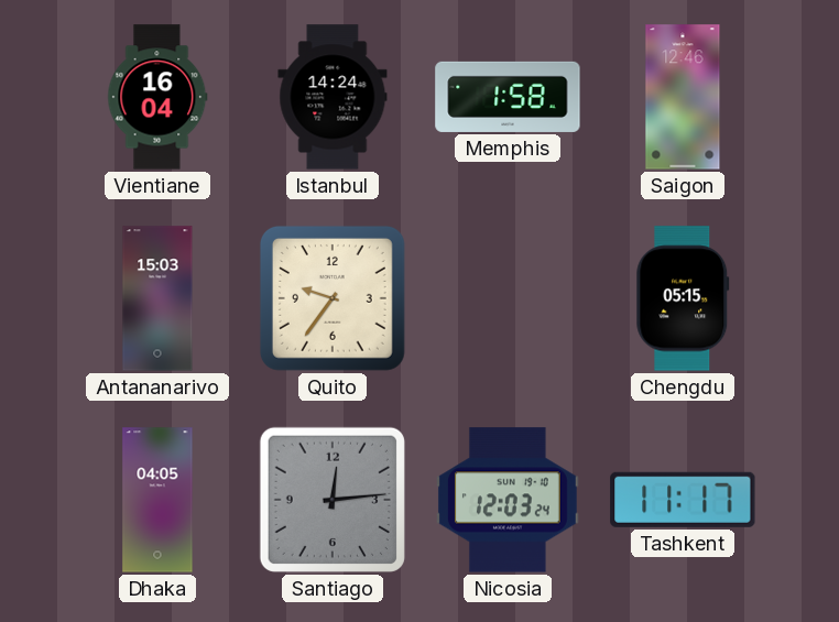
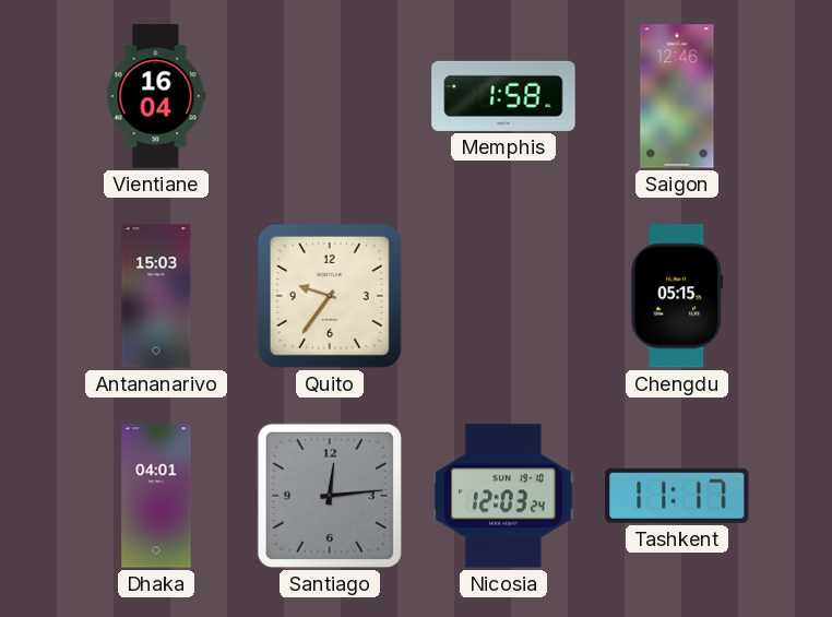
Istanbul: 14:24 -> none
Dhaka: 04:05 -> 04:01
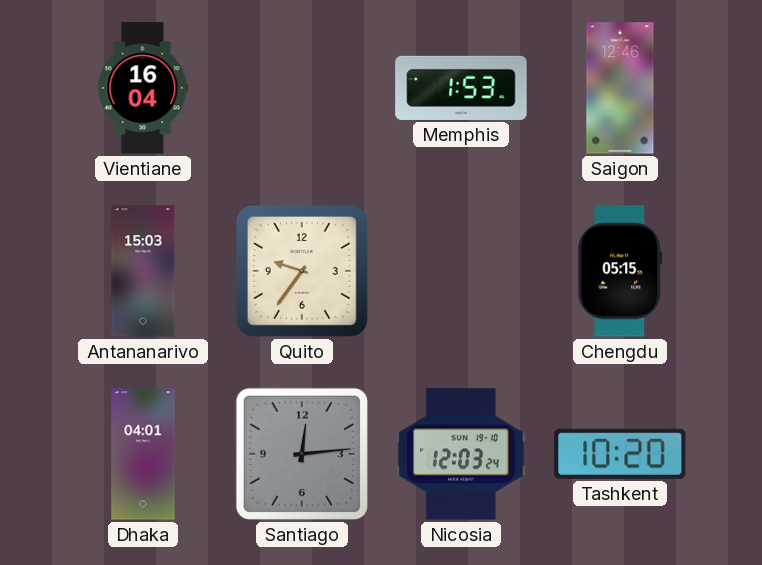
Memphis: 1:58 -> 1:53
Tashkent: 11:17 -> 10:20
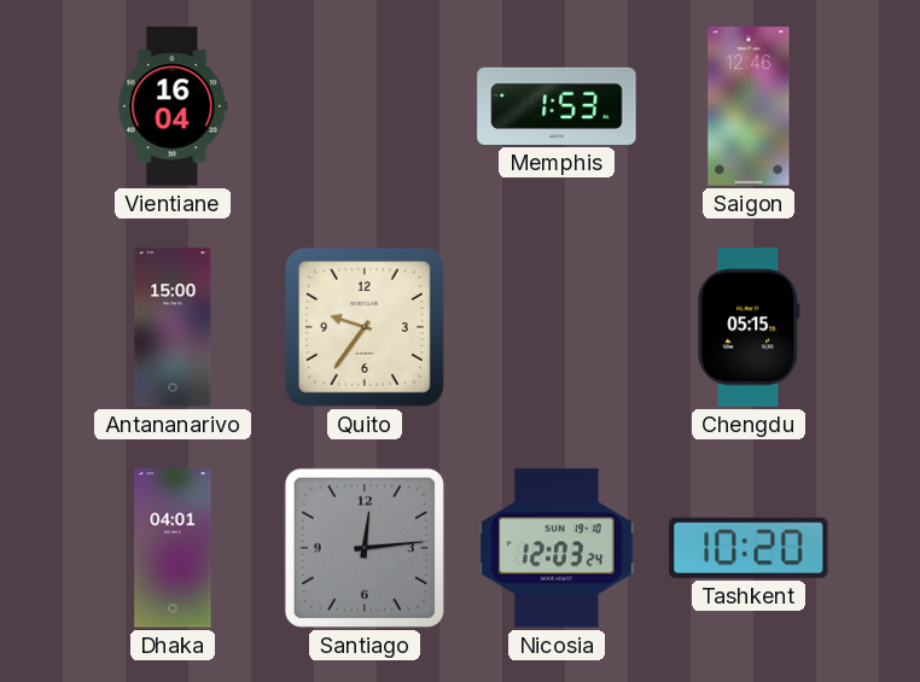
Antananarivo: 15:03 -> 15:00
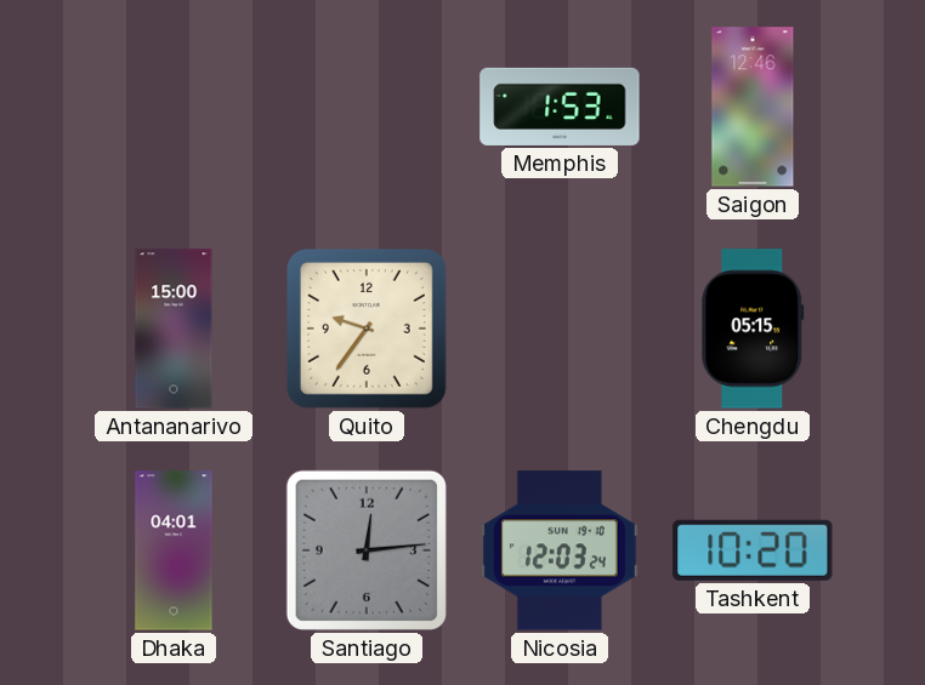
Vientiane: 16:04 -> none
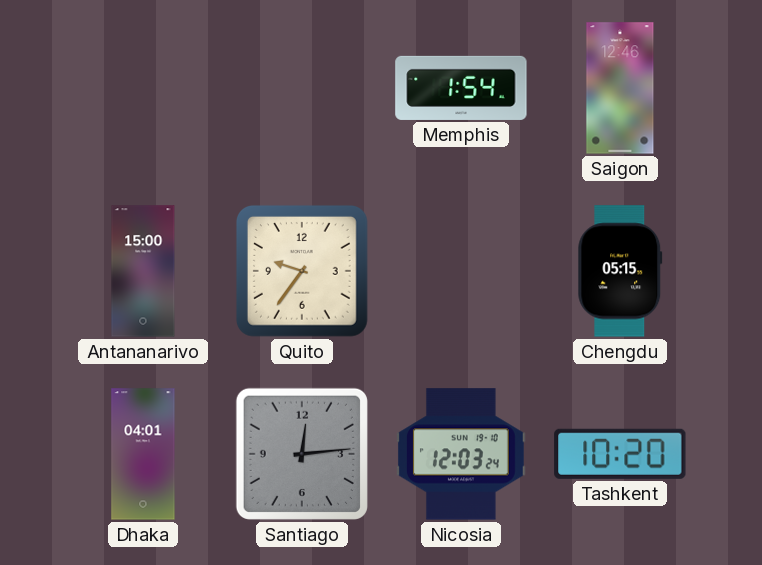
Memphis: 1:53 -> 1:54
